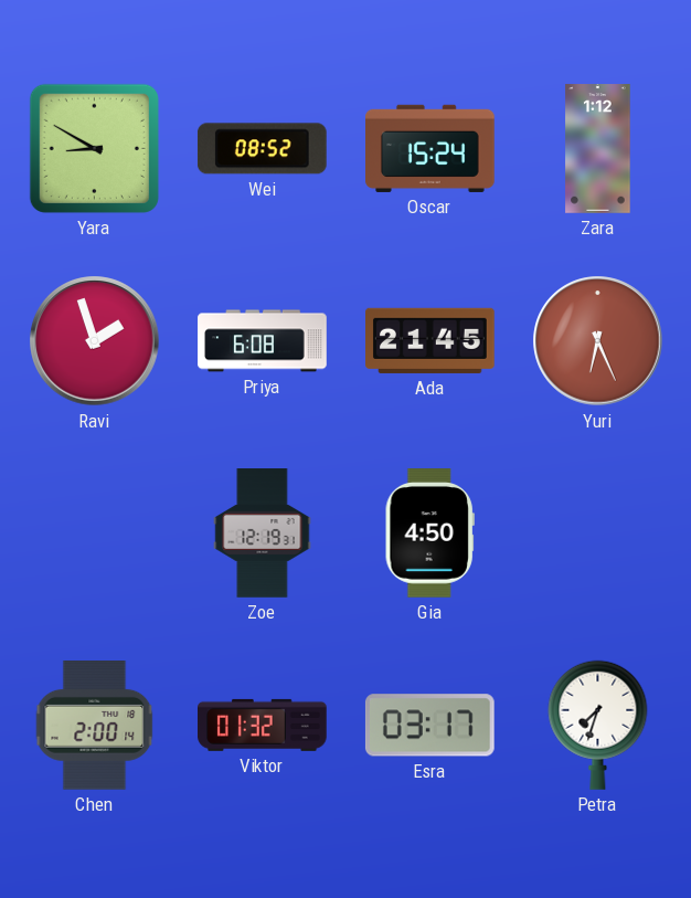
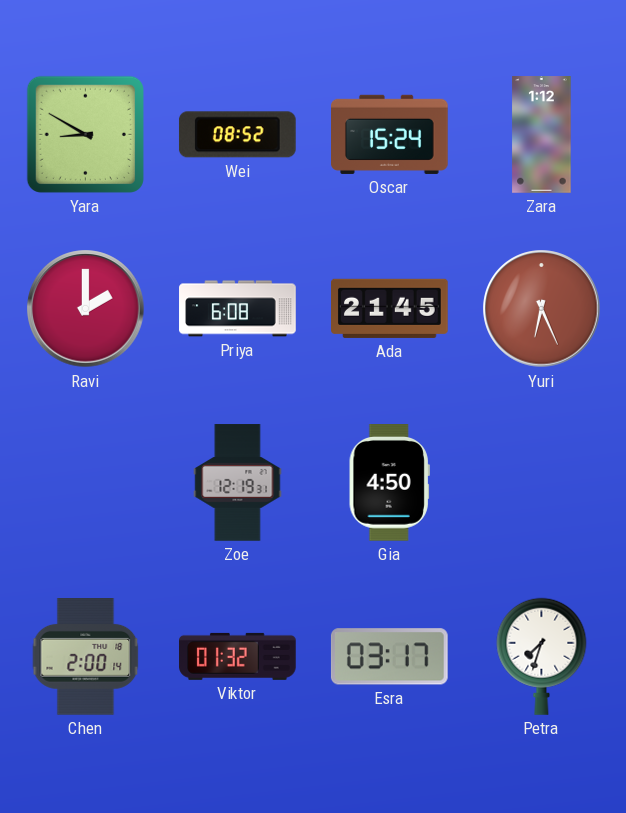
Ravi: 1:57 -> 2:00
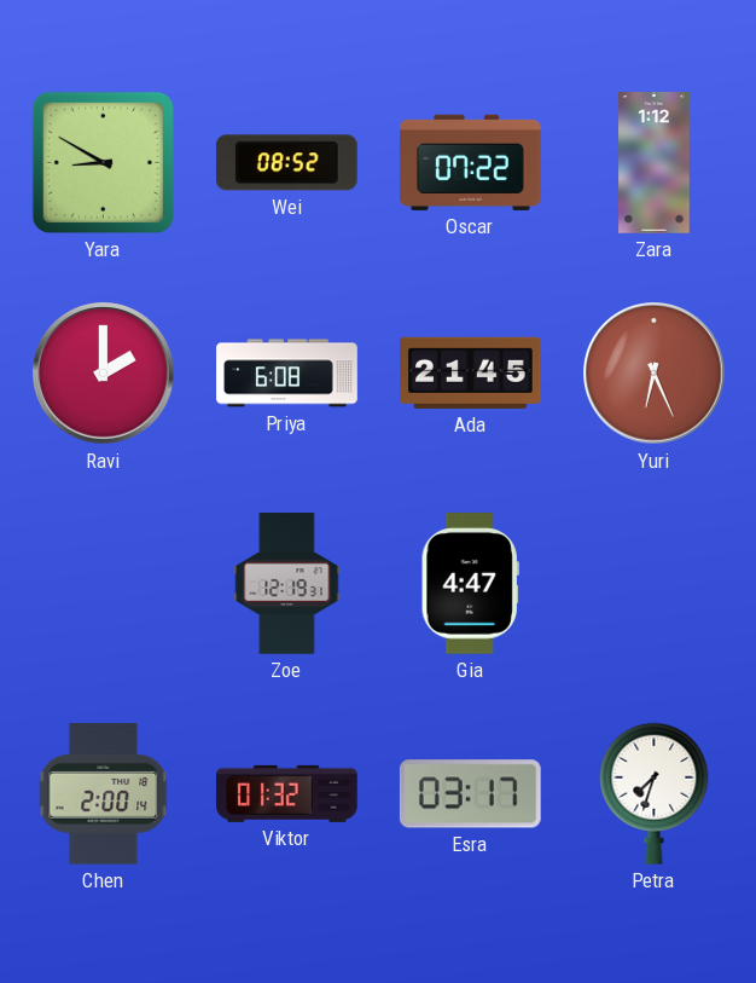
Oscar: 15:24 -> 07:22
Gia: 4:50 -> 4:47
